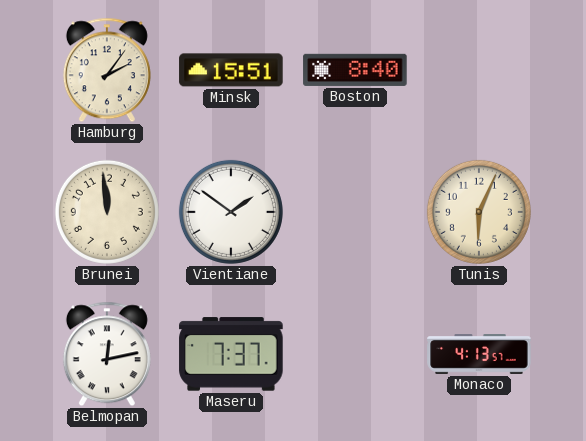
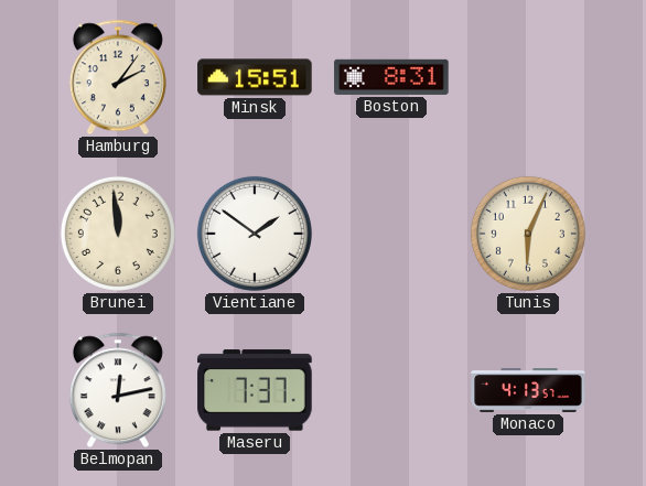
Boston: 8:40 -> 8:31
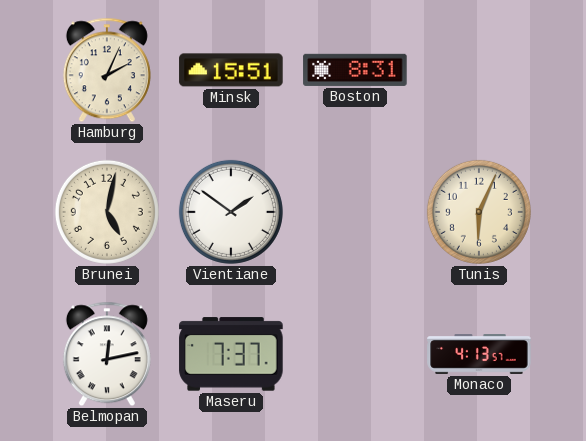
Hamburg: 2:06 -> 2:04
Brunei: 11:59 -> 5:02
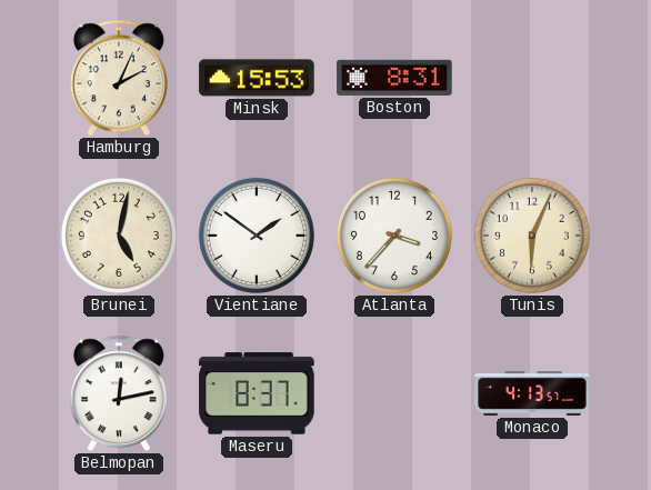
Minsk: 15:51 -> 15:53
Atlanta: none -> 3:37
Maseru: 7:37 -> 8:37
